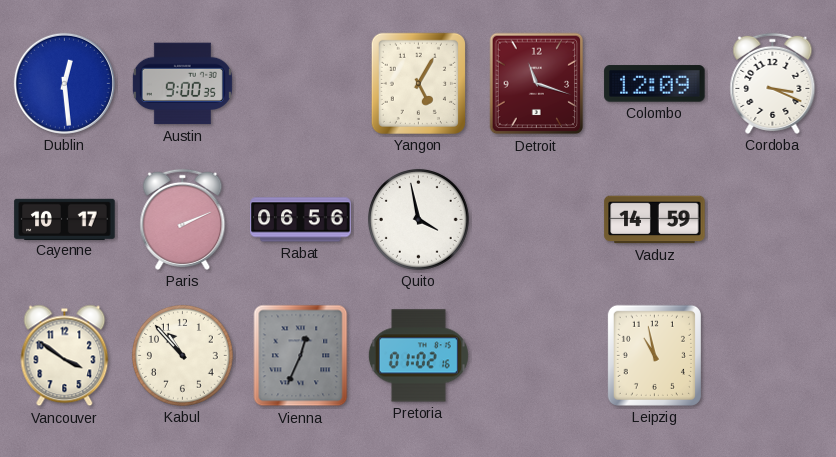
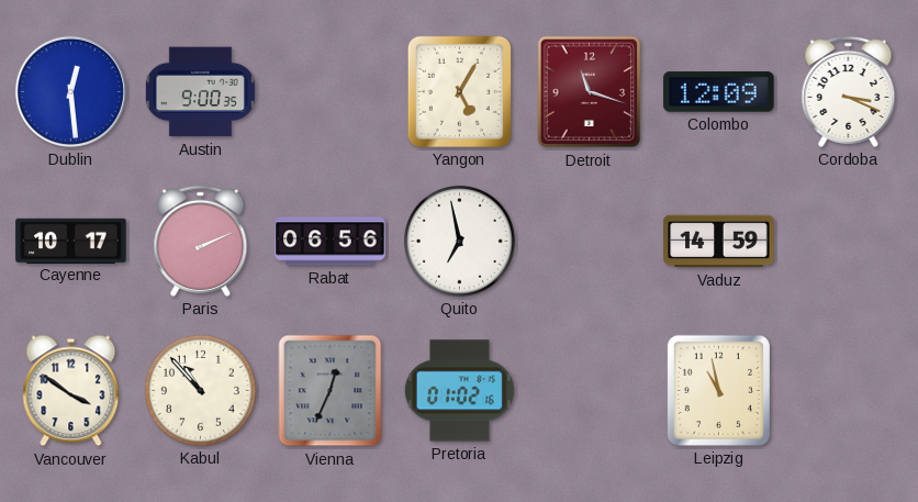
Quito: 3:58 -> 6:58
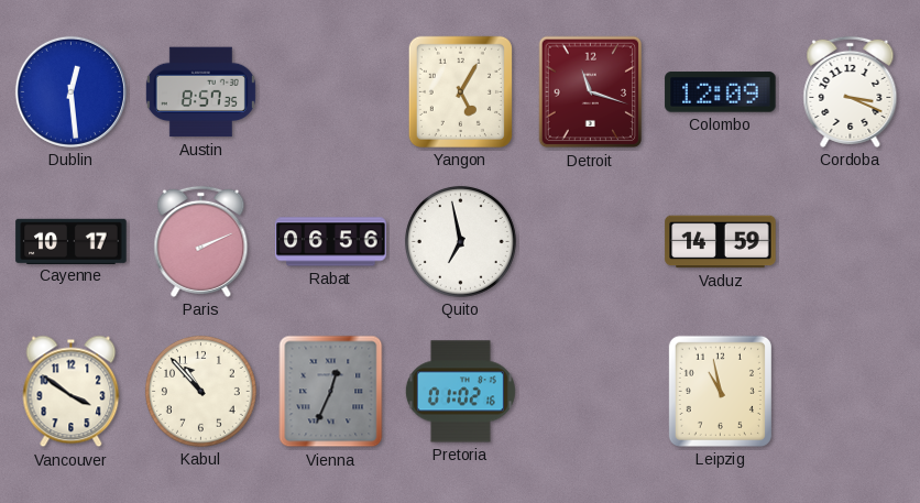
Austin: 9:00 -> 8:57
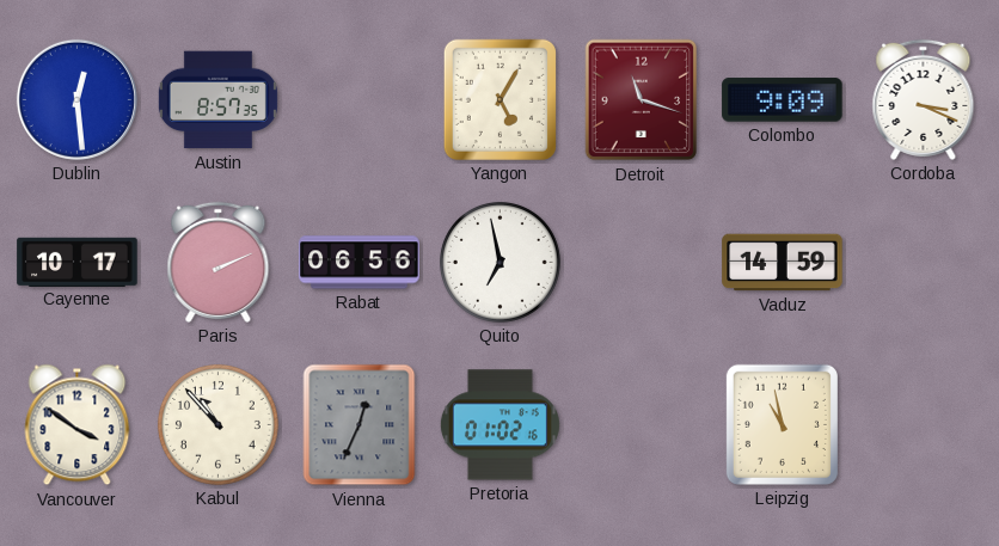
Colombo: 12:09 -> 9:09
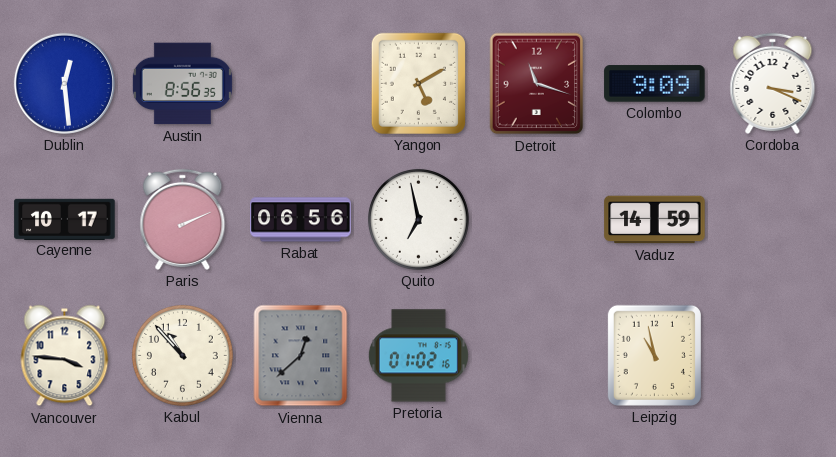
Austin: 8:57 -> 8:56
Yangon: 5:05 -> 5:10
Vancouver: 3:51 -> 3:46
Vienna: 12:34 -> 12:38
